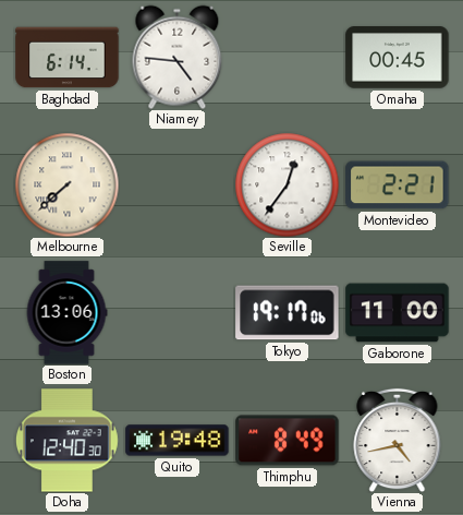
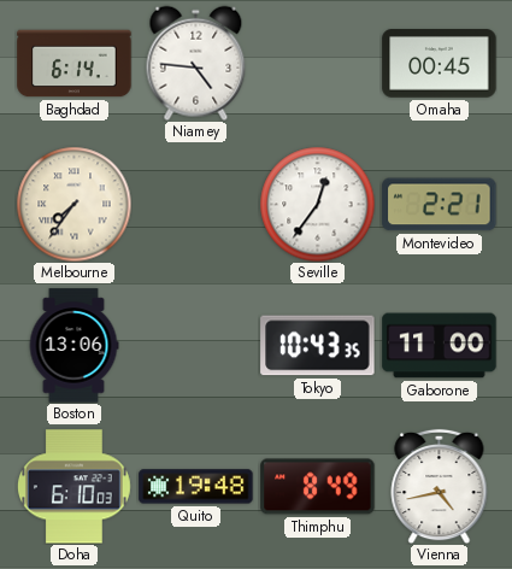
Melbourne: 7:38 -> 7:36
Tokyo: 19:17 -> 10:43
Doha: 12:40 -> 6:10
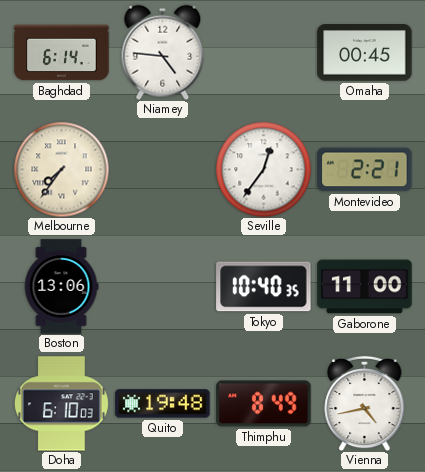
Tokyo: 10:43 -> 10:40
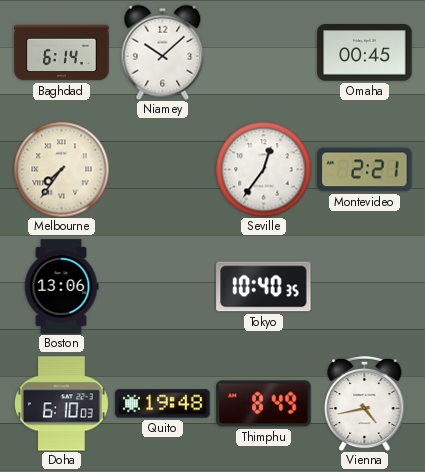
Niamey: 4:46 -> 10:08
Gaborone: 11:00 -> none
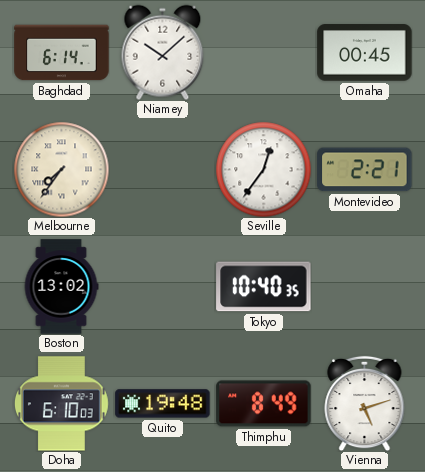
Boston: 13:06 -> 13:02
Vienna: 4:43 -> 5:12
